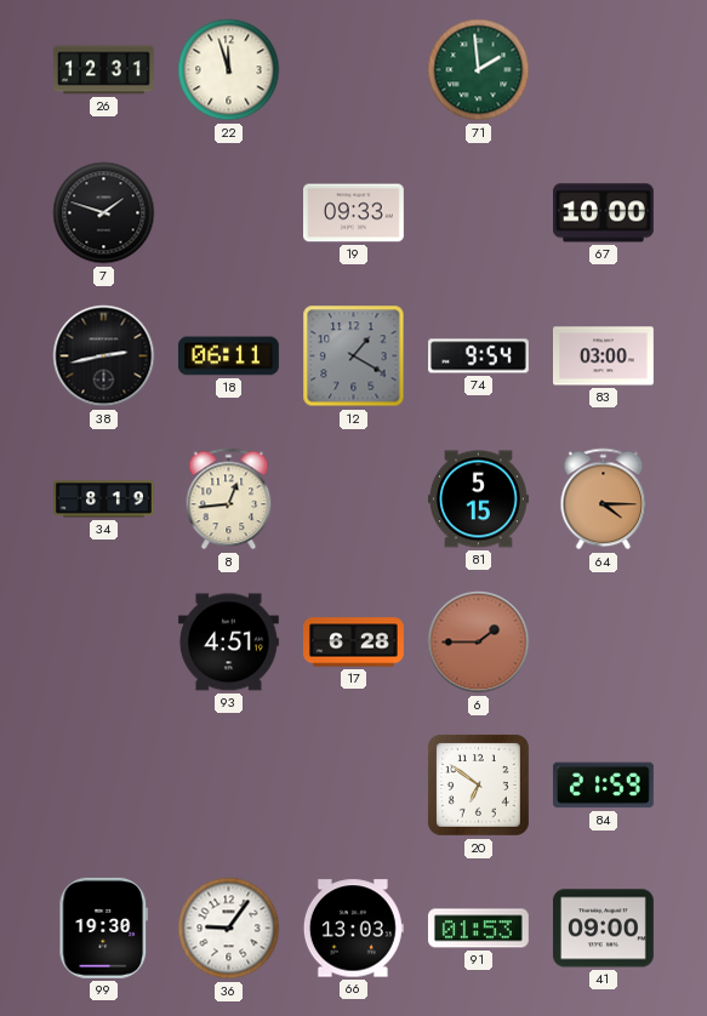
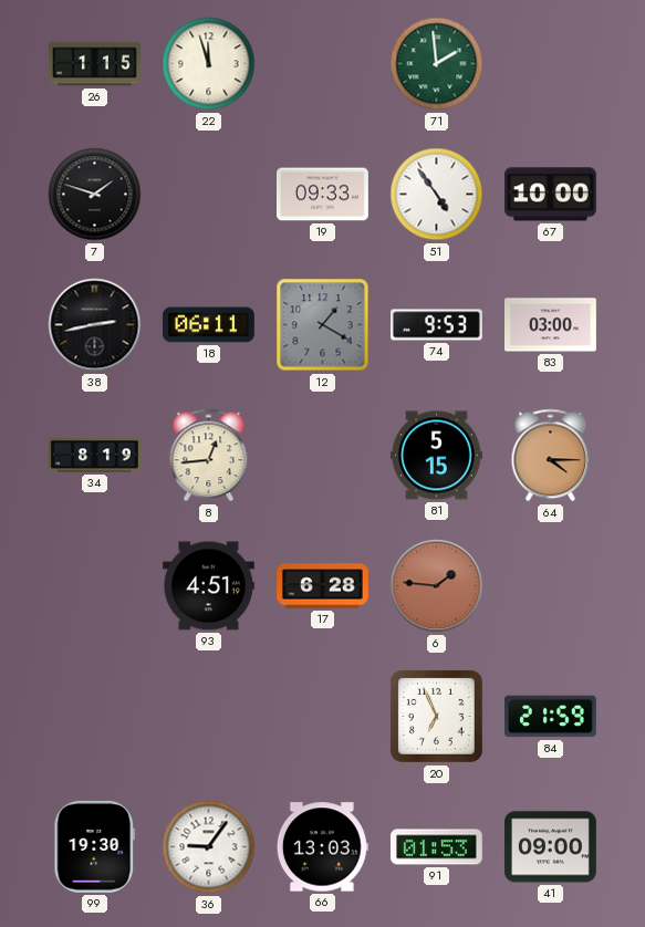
26: 12:31 -> 1:15
51: none -> 4:54
74: 9:54 -> 9:53
6: 1:45 -> 1:46
20: 6:51 -> 6:56
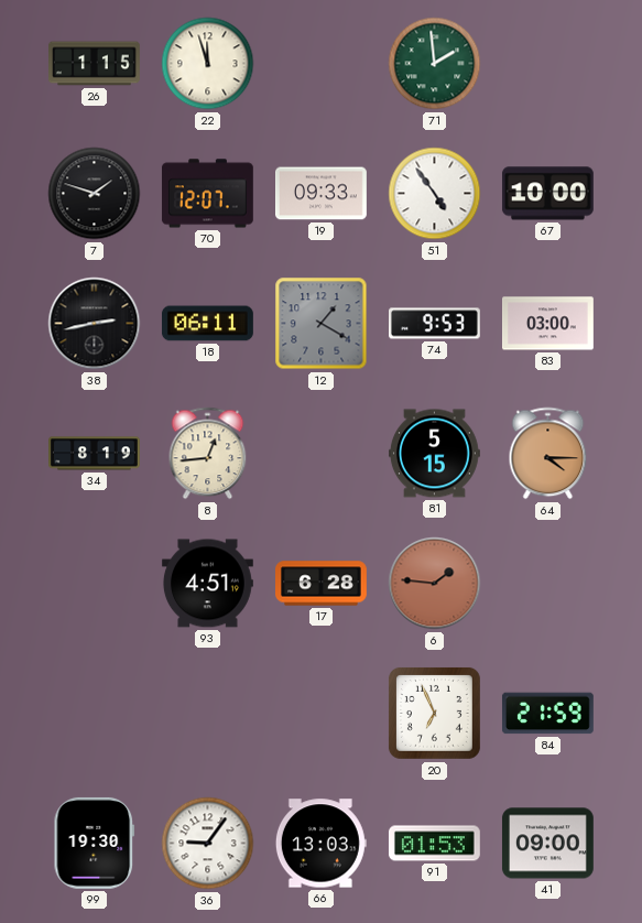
70: none -> 12:07
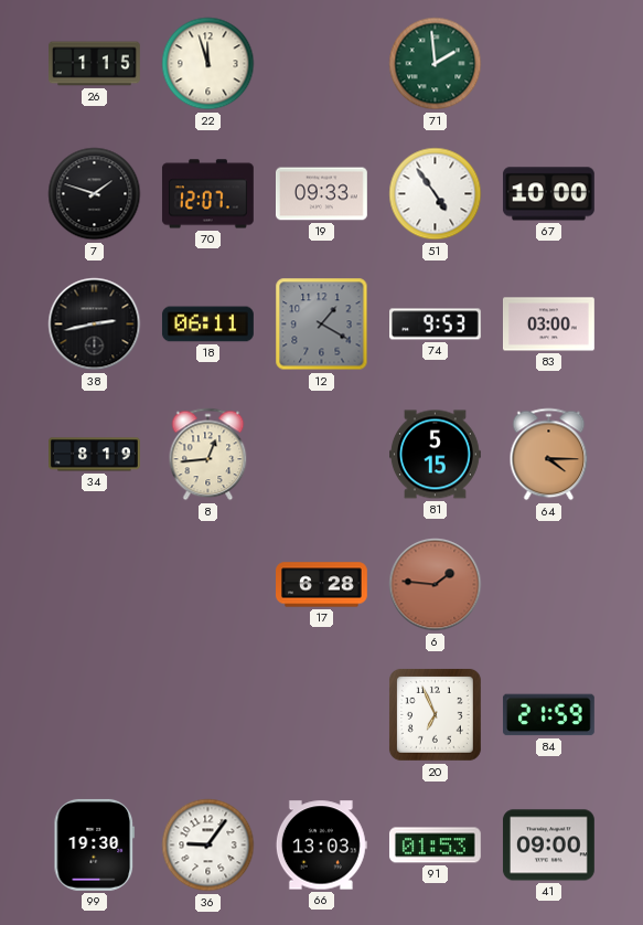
93: 4:51 -> none
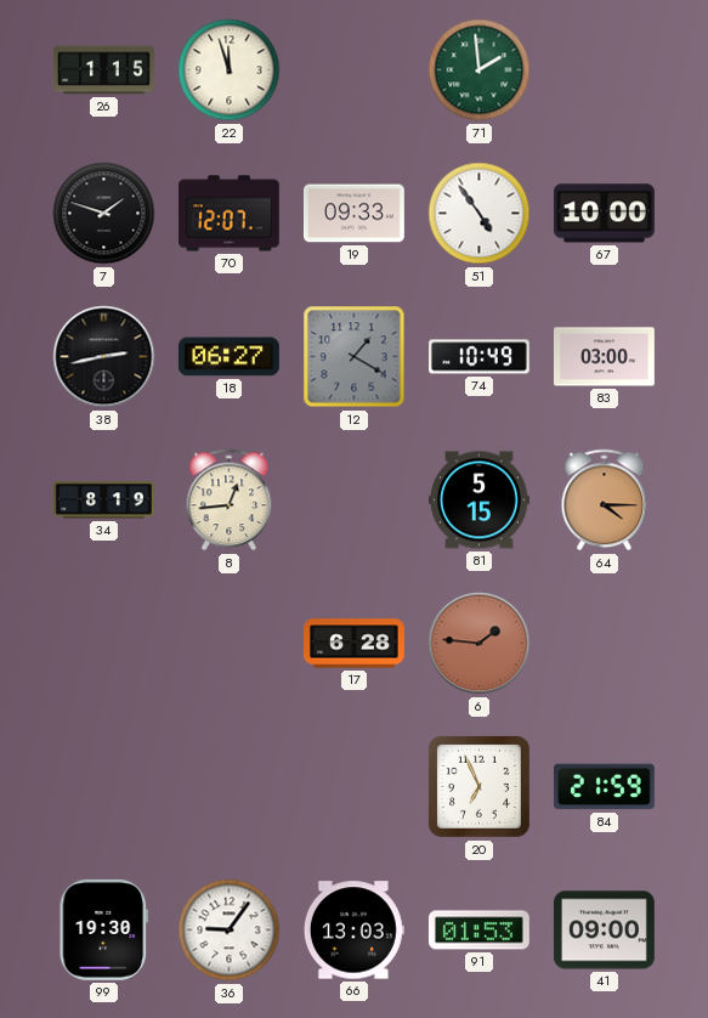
18: 06:11 -> 06:27
74: 9:53 -> 10:49
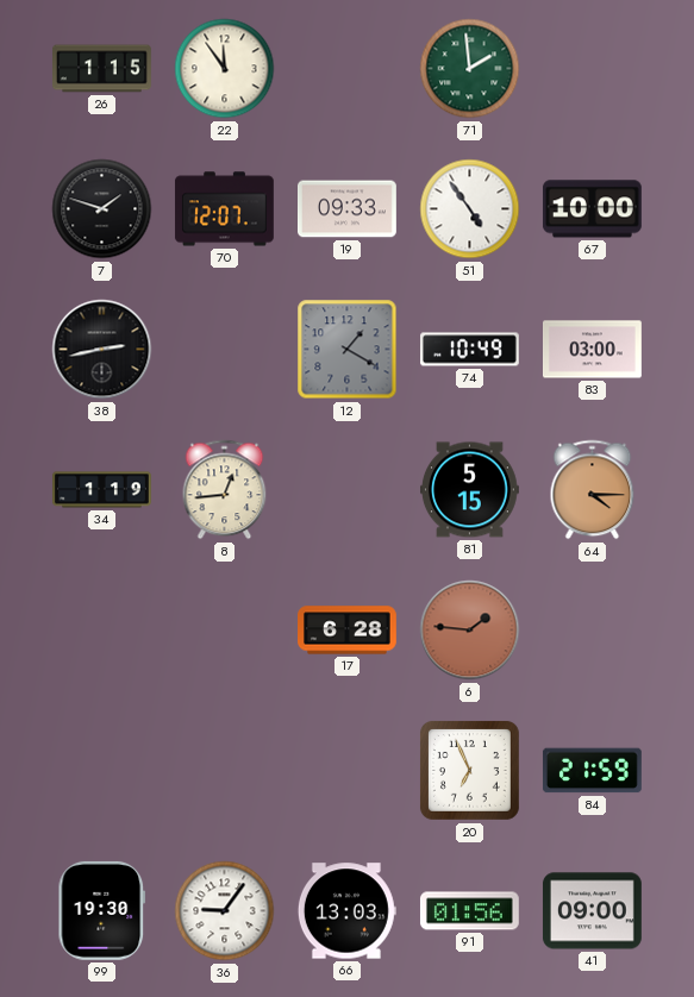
22: 11:57 -> 11:54
18: 06:27 -> none
34: 8:19 -> 1:19
91: 01:53 -> 01:56
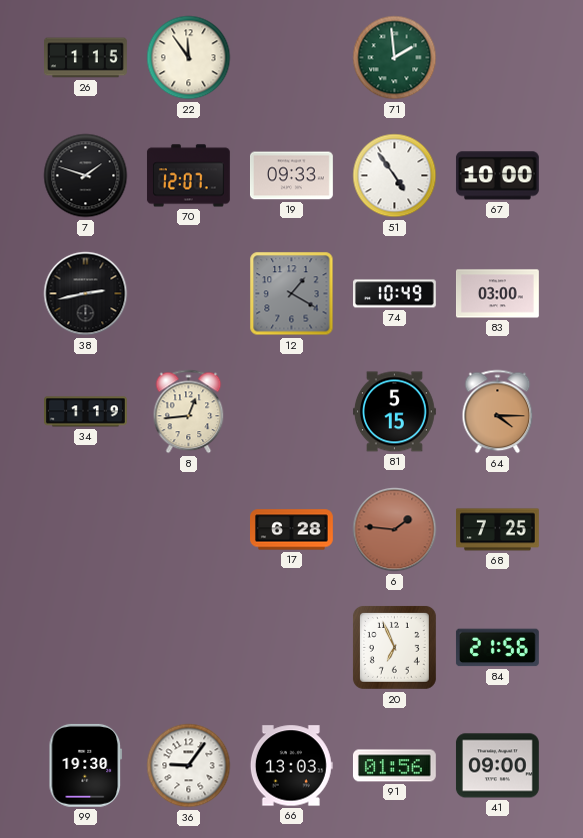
68: none -> 7:25
84: 21:59 -> 21:56
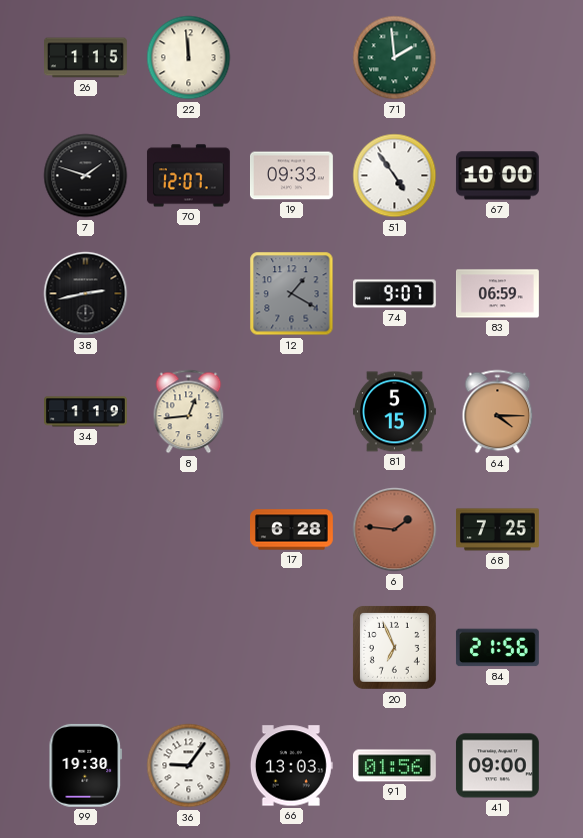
22: 11:54 -> 11:59
74: 10:49 -> 9:07
83: 03:00 -> 06:59
